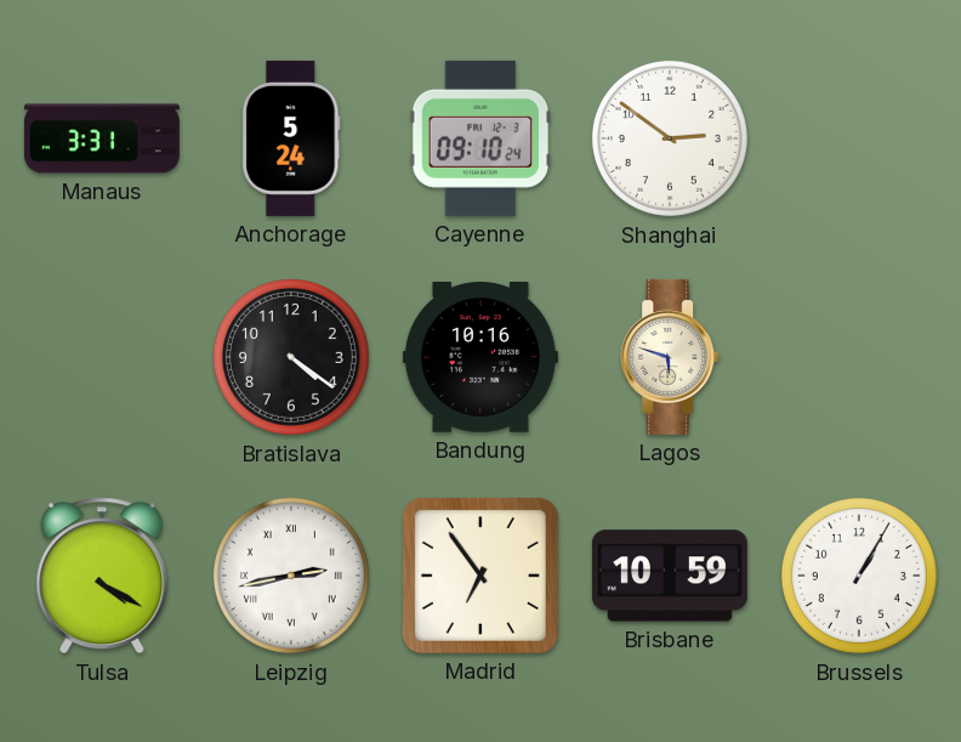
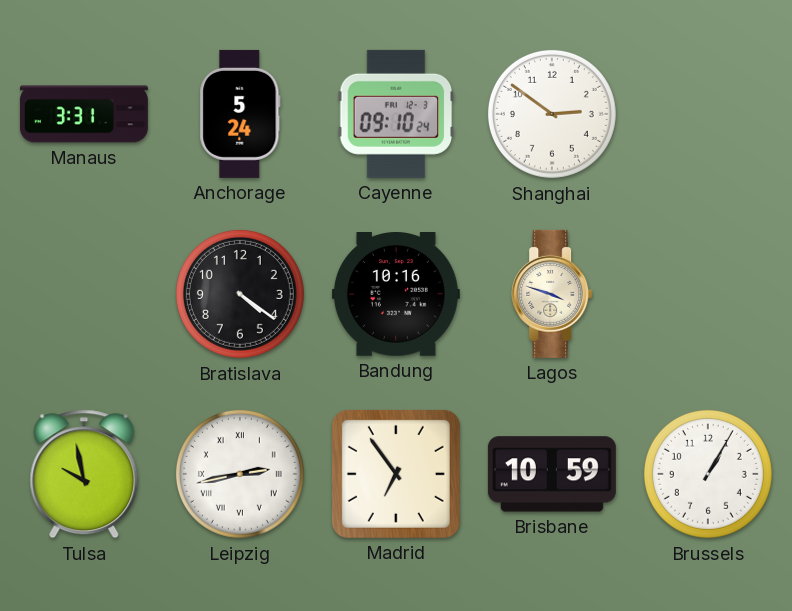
Lagos: 5:48 -> 3:48
Tulsa: 4:20 -> 9:58
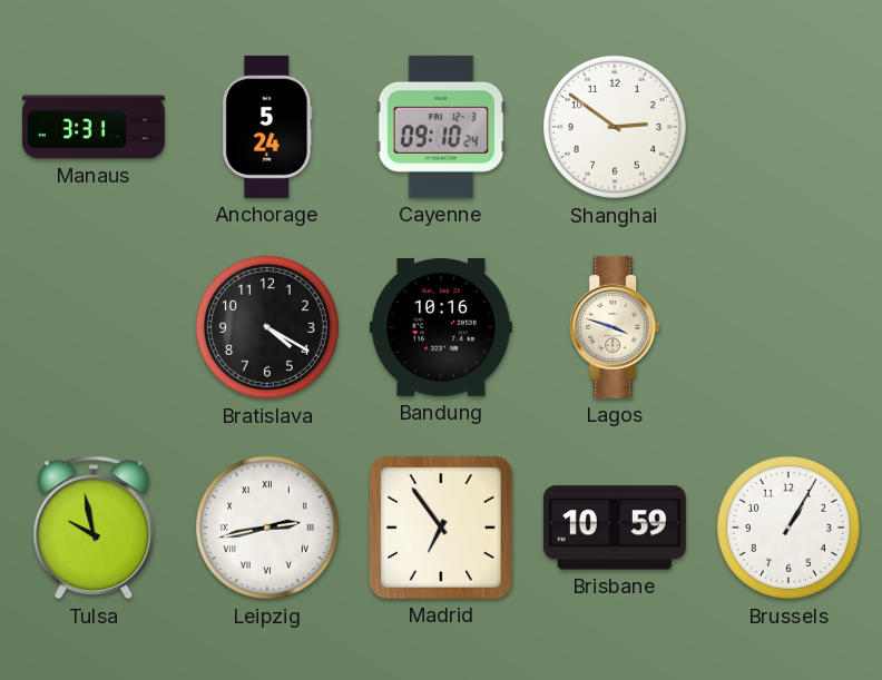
Bratislava: 4:21 -> 4:20
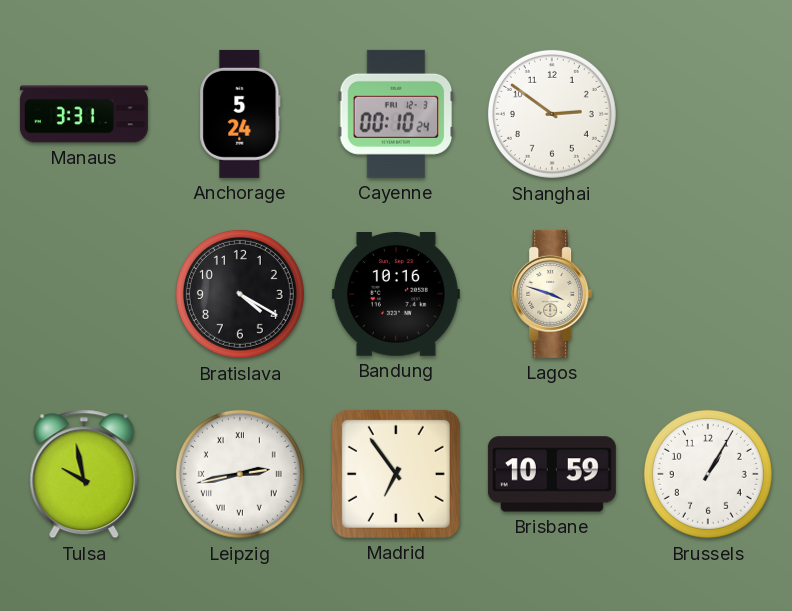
Cayenne: 09:10 -> 00:10
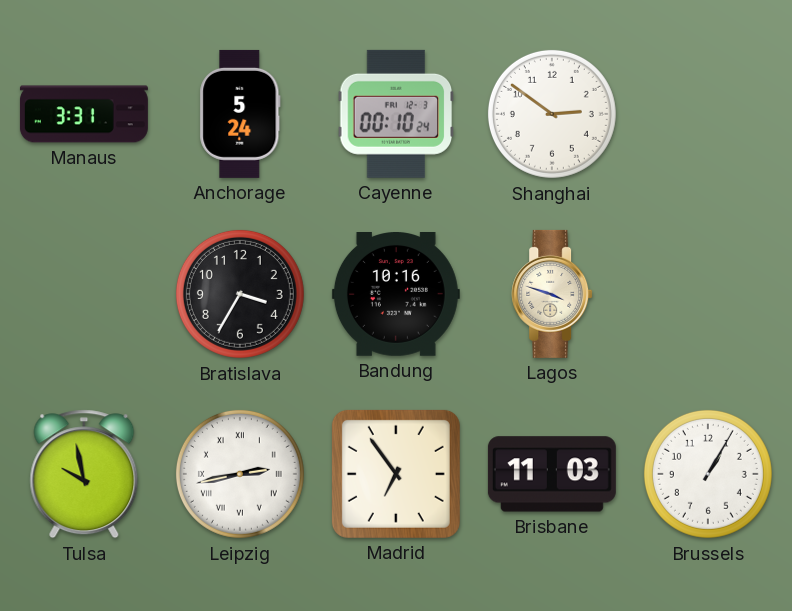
Bratislava: 4:20 -> 3:35
Brisbane: 10:59 -> 11:03
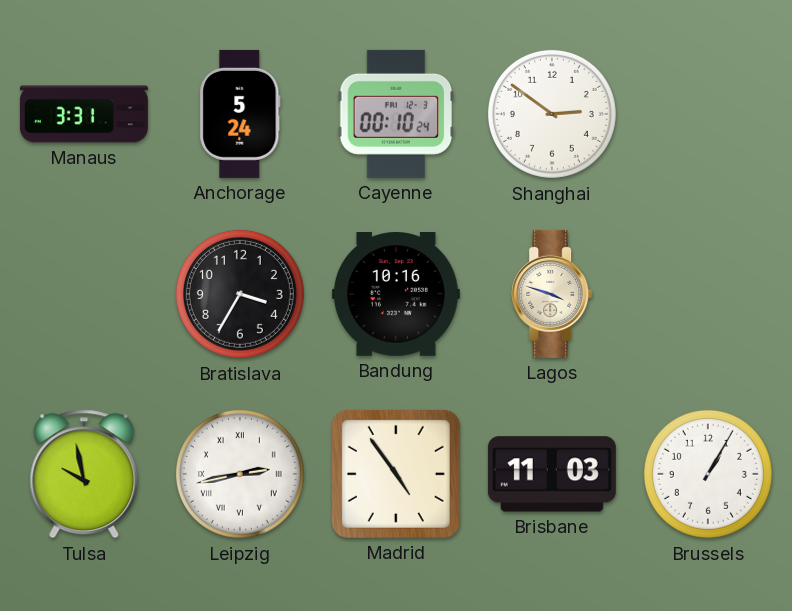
Madrid: 6:54 -> 4:54
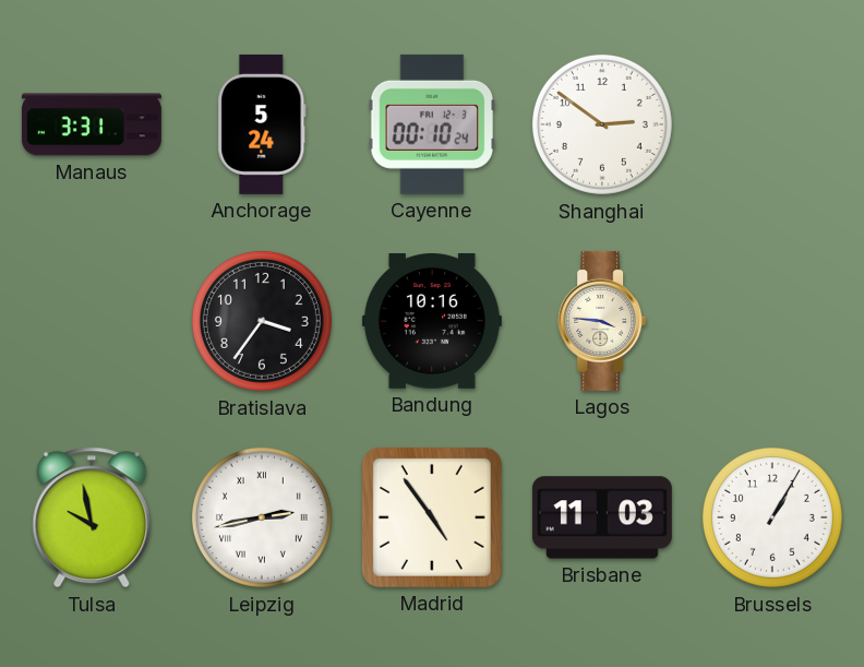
Bratislava: 3:35 -> 3:36
Lagos: 3:48 -> 3:46
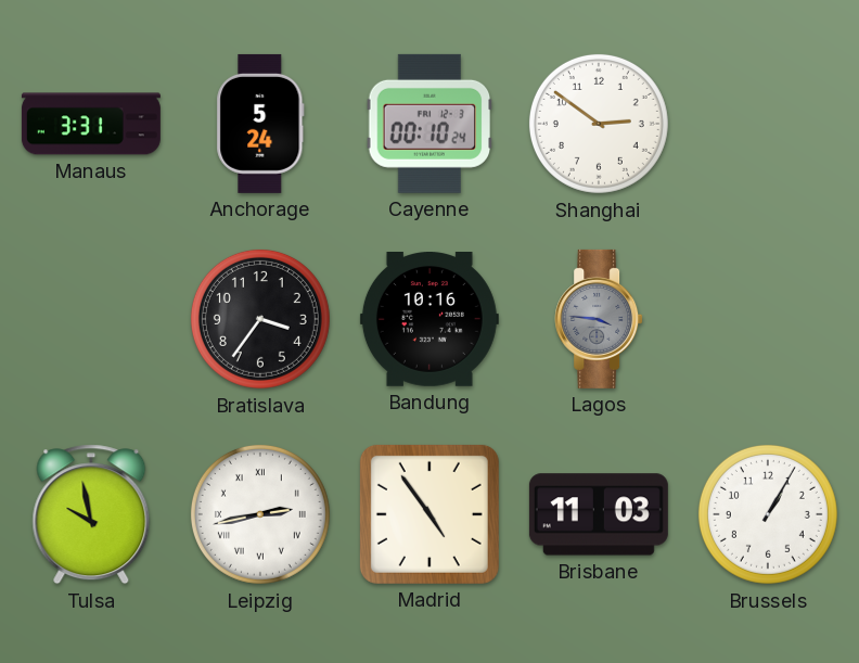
Lagos dial: cream -> grey
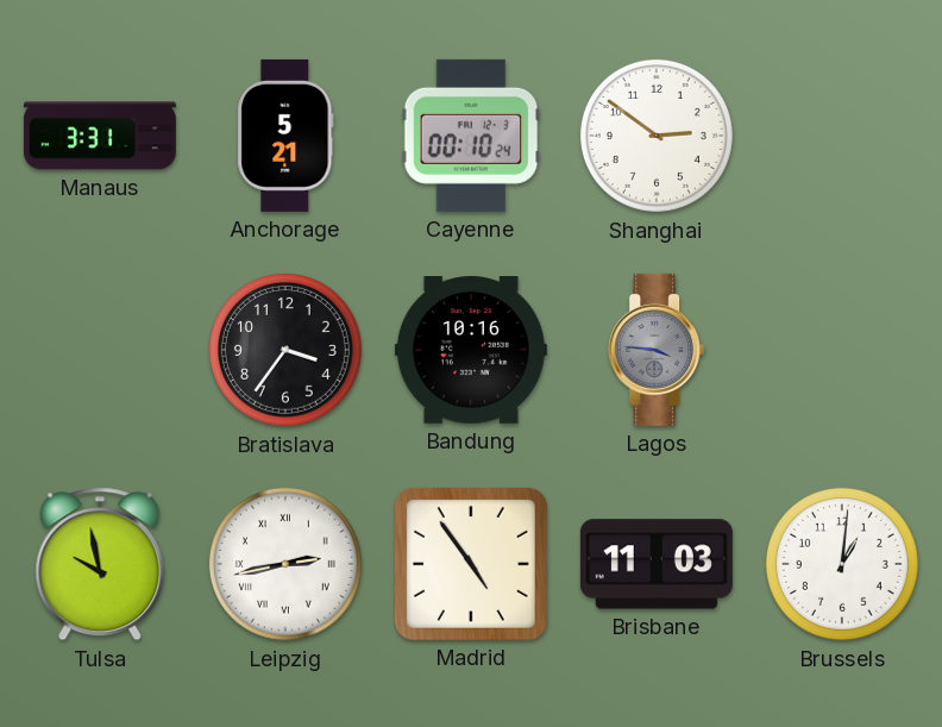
Anchorage: 5:24 -> 5:21
Brussels: 1:05 -> 1:01
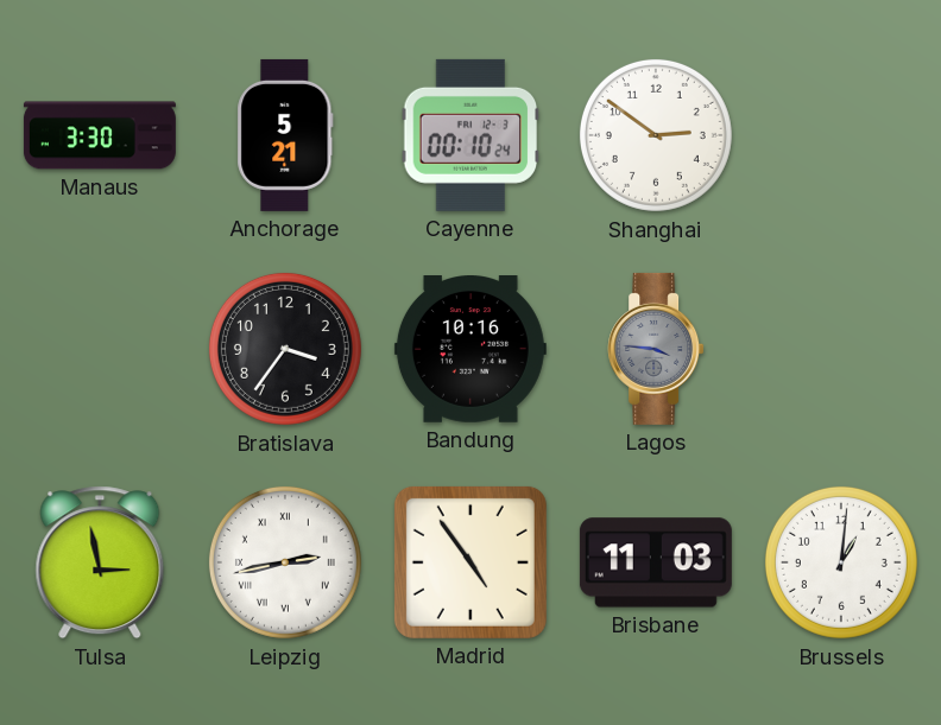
Manaus: 3:31 -> 3:30
Tulsa: 9:58 -> 2:58
